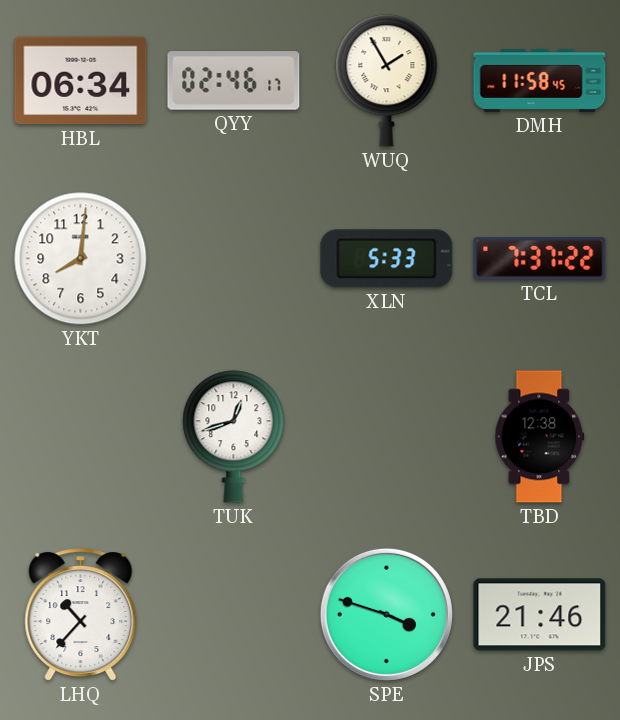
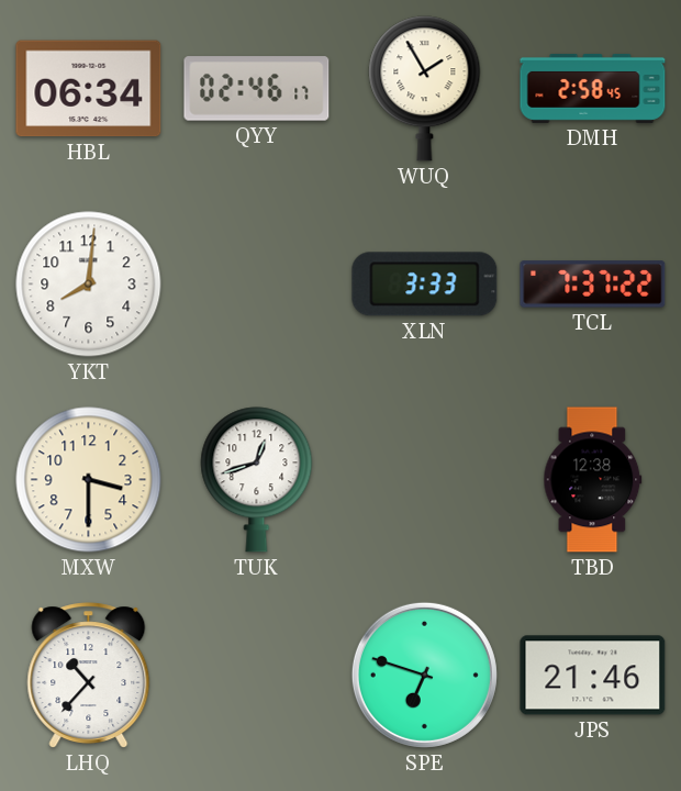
DMH: 11:58 -> 2:58
XLN: 5:33 -> 3:33
MXW: none -> 3:30
SPE: 3:48 -> 6:48
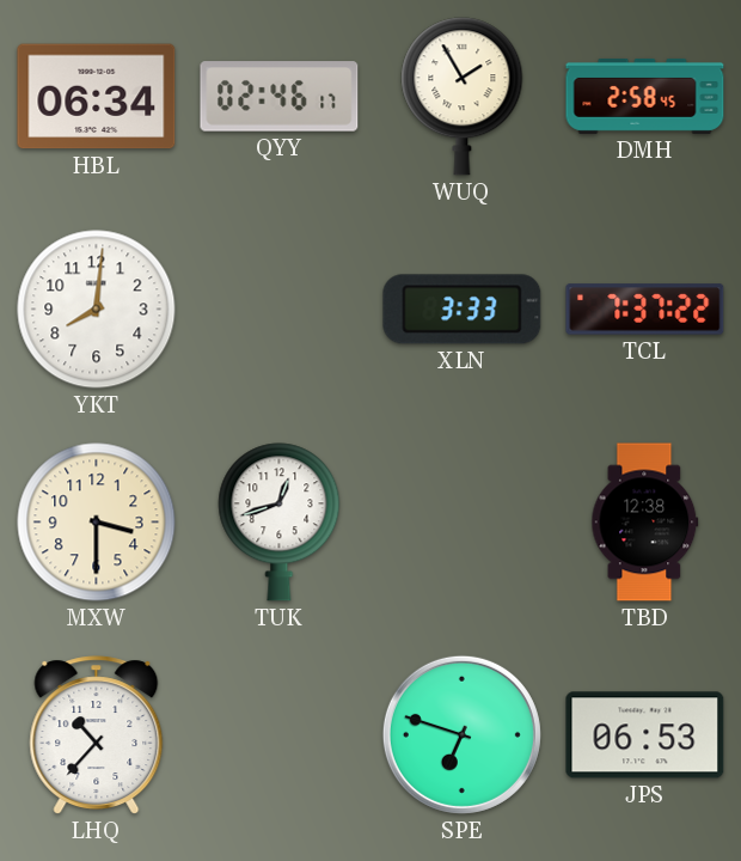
JPS: 21:46 -> 06:53
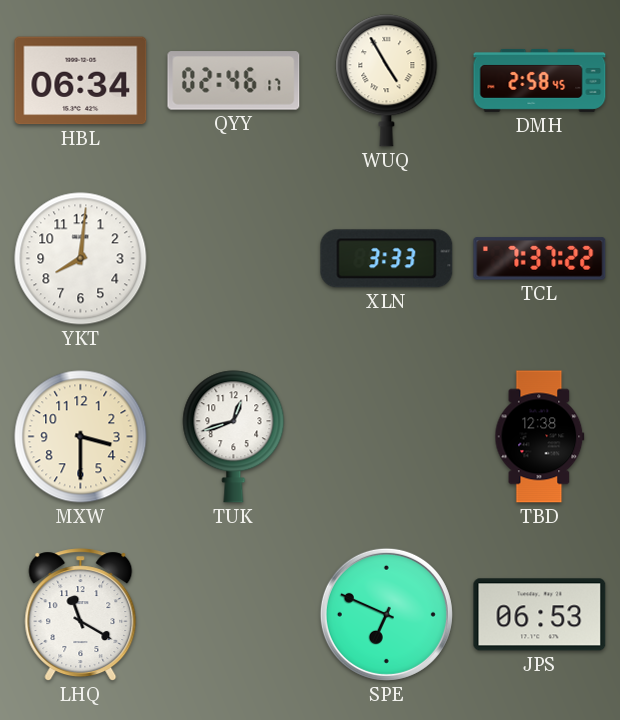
WUQ: 1:55 -> 4:55
LHQ: 10:37 -> 11:20
SPE: 6:48 -> 6:49
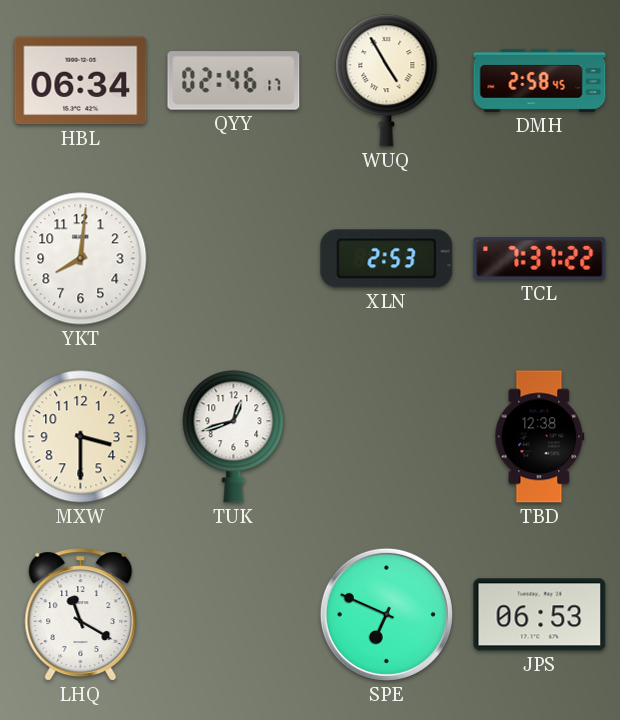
XLN: 3:33 -> 2:53
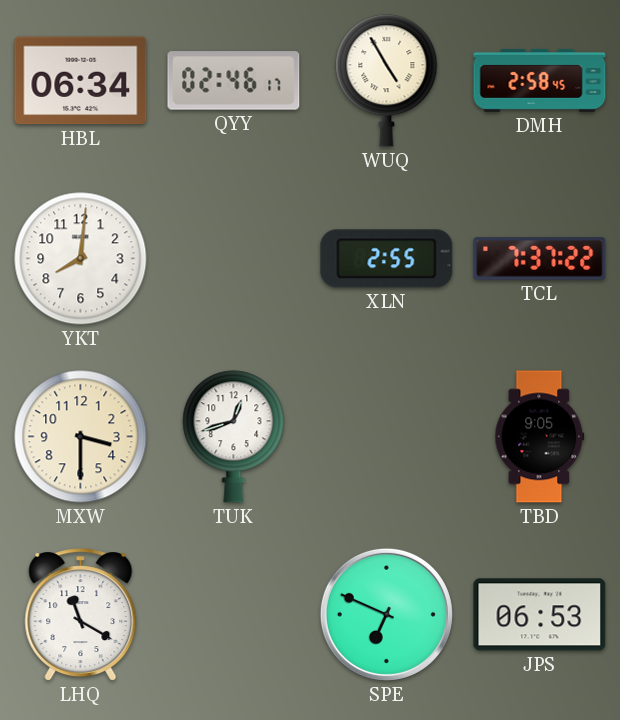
XLN: 2:53 -> 2:55
TBD: 12:38 -> 9:05
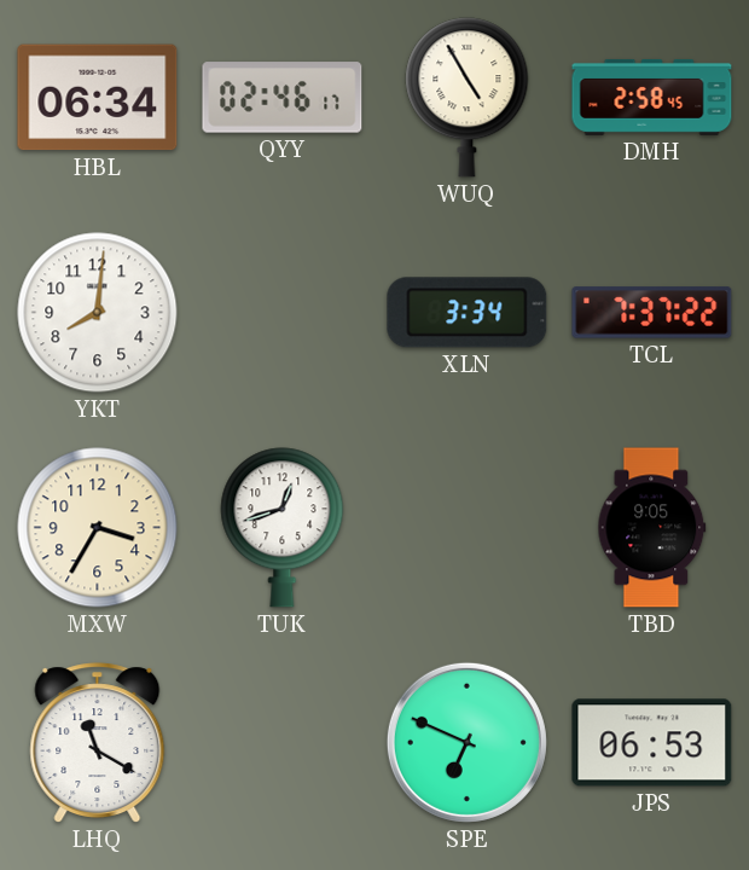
XLN: 2:55 -> 3:34
MXW: 3:30 -> 3:35
